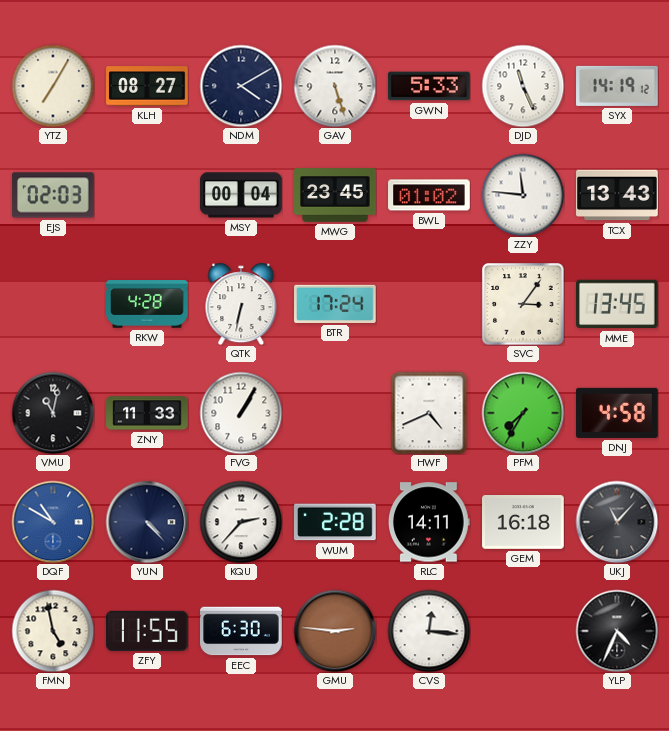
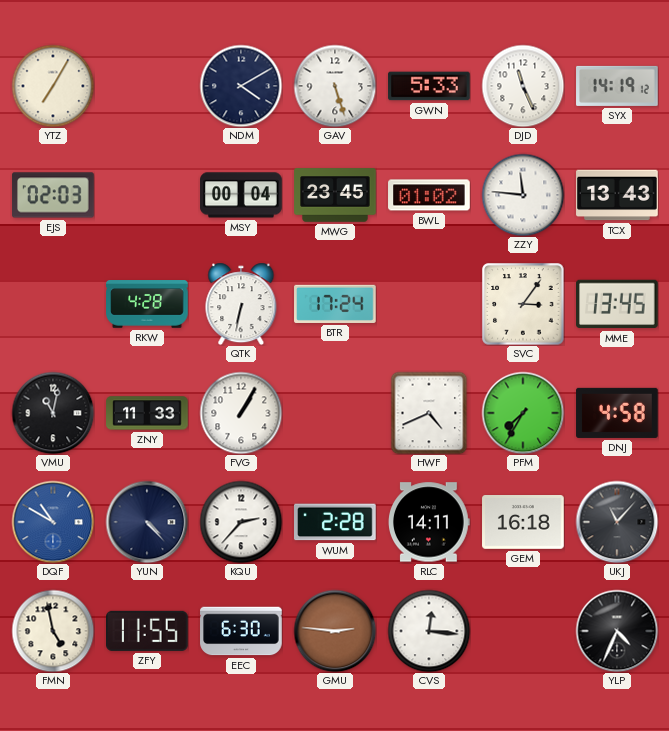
KLH: 08:27 -> none
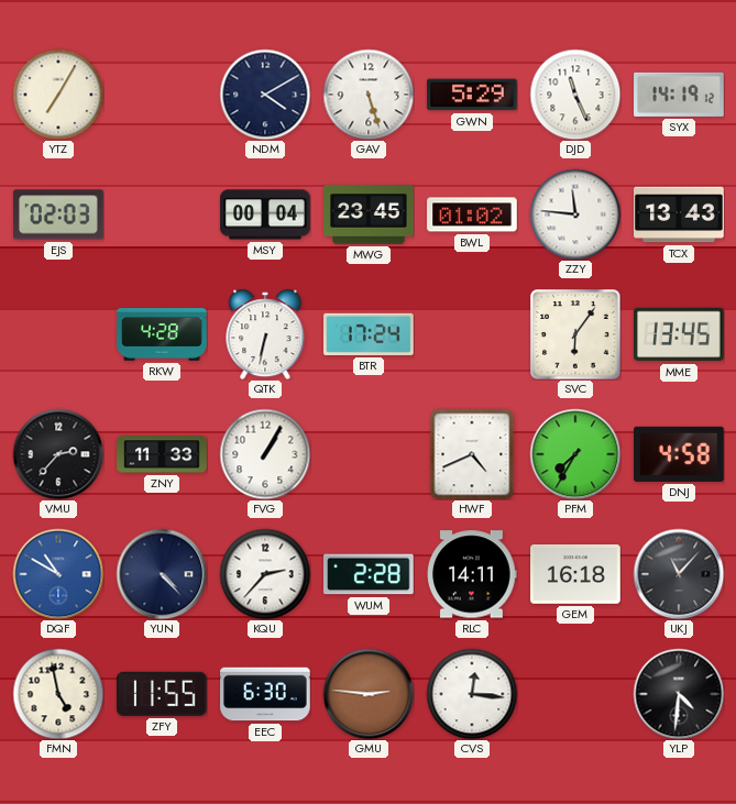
GWN: 5:33 -> 5:29
SVC: 3:06 -> 6:06
VMU: 11:02 -> 2:37
YLP: 4:34 -> 4:31
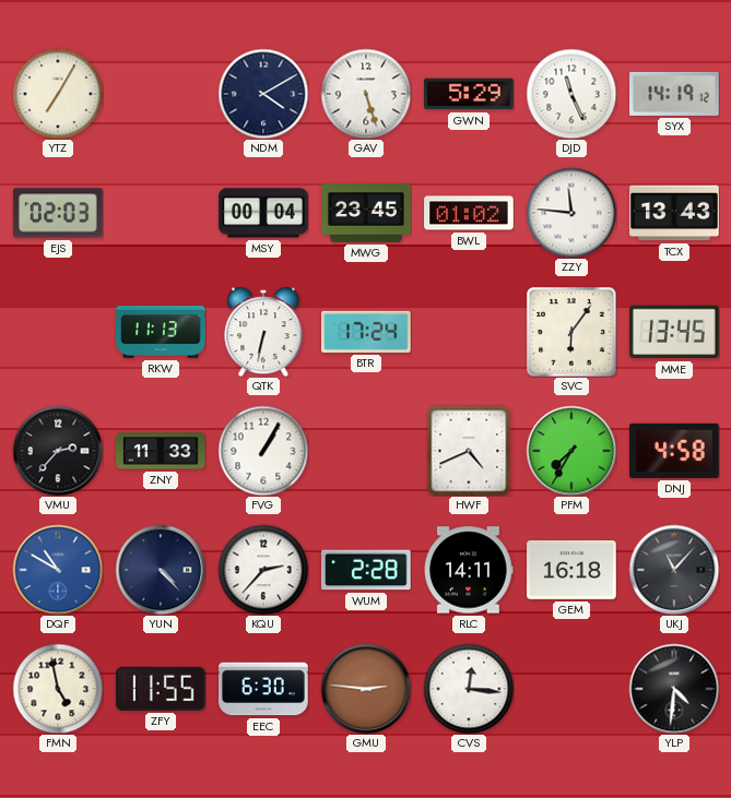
RKW: 4:28 -> 11:13
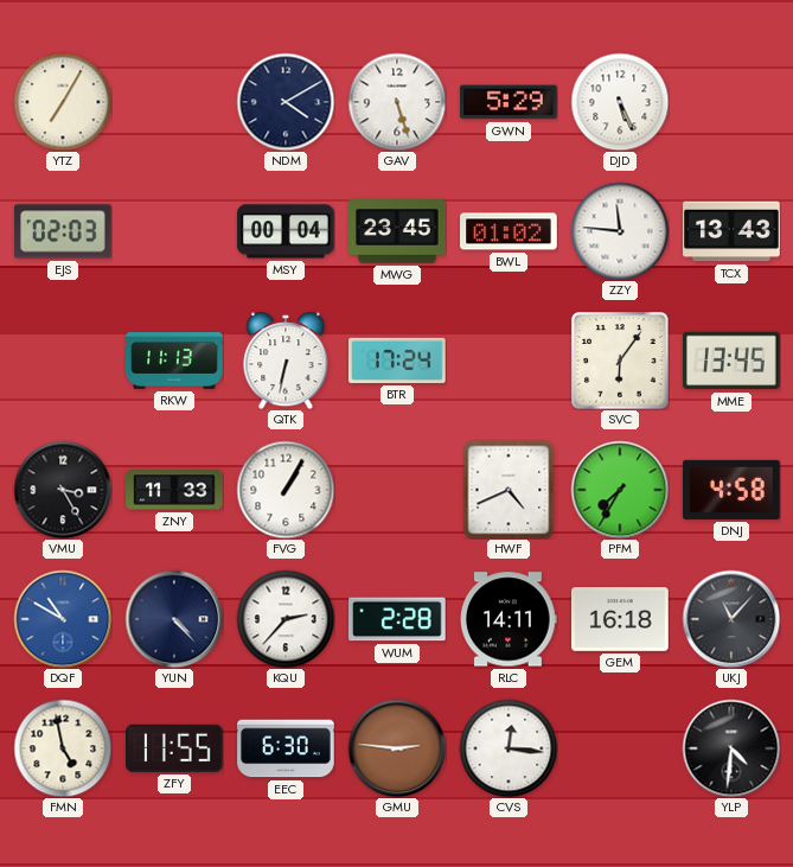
DJD: 11:26 -> 5:26
SYX: 14:19 -> none
VMU: 2:37 -> 3:25
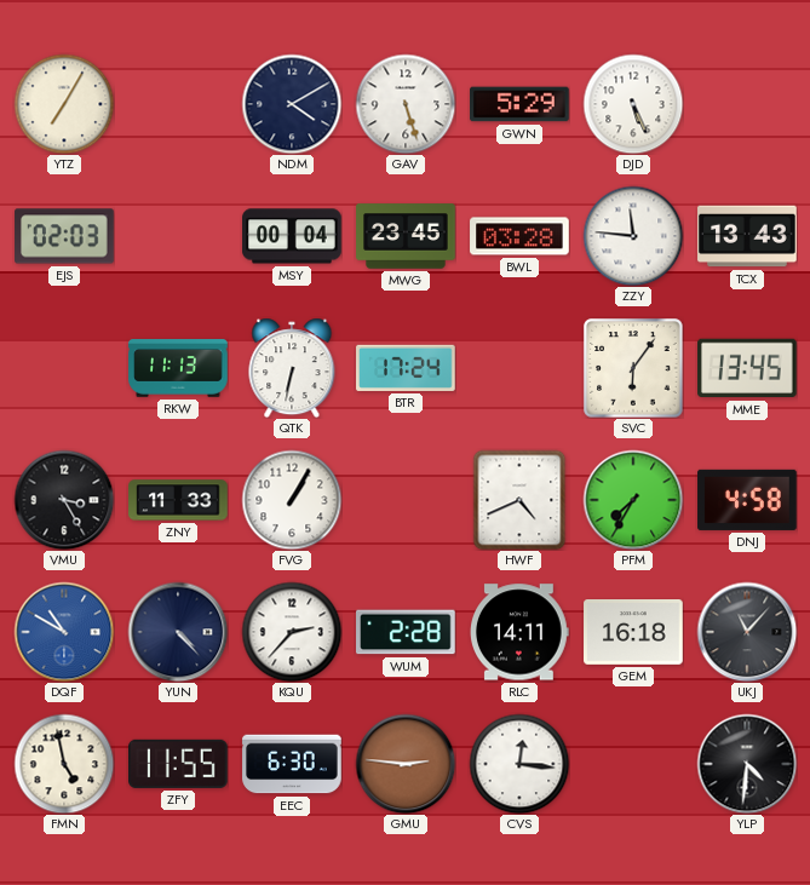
BWL: 01:02 -> 03:28
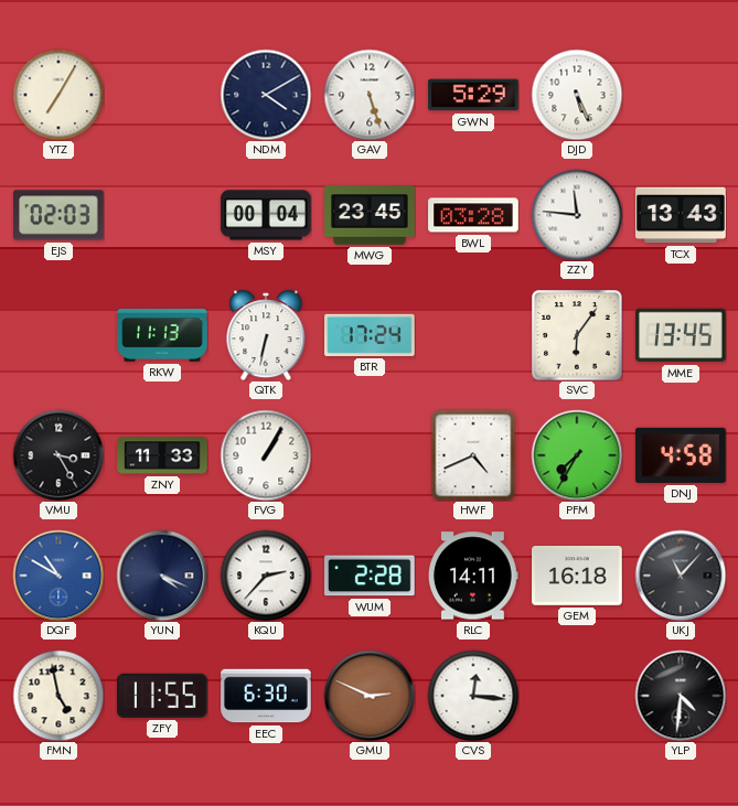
YUN: 4:23 -> 4:19
GMU: 2:46 -> 2:49
